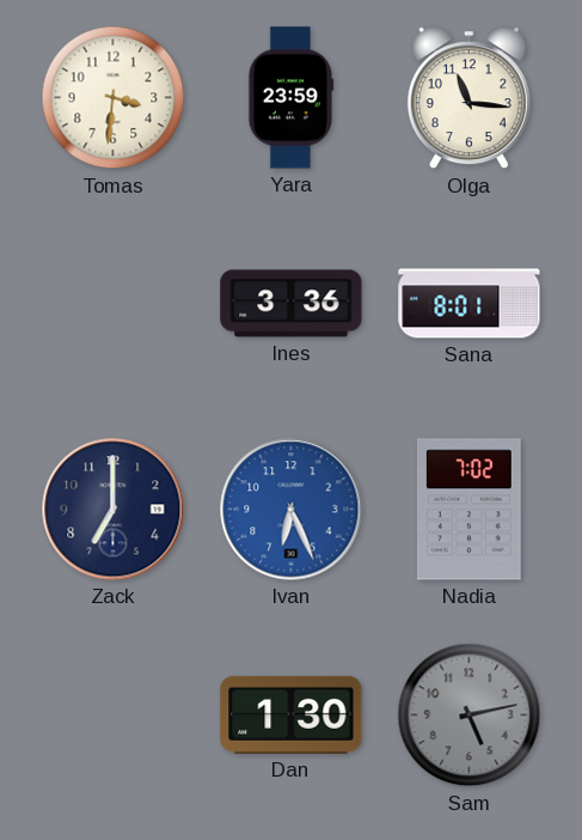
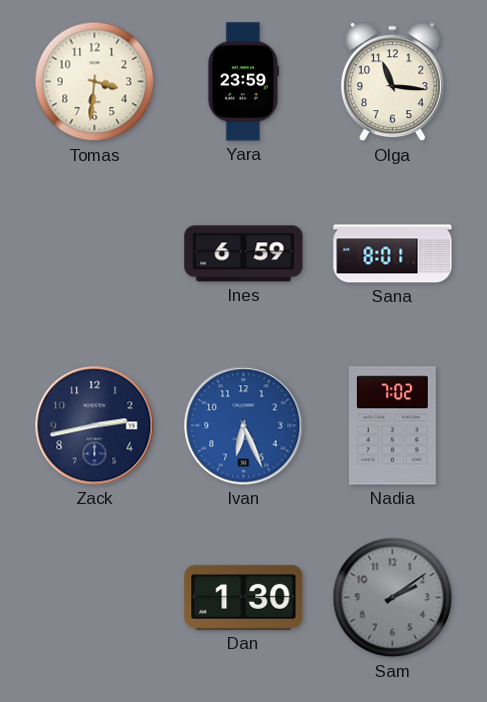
Ines: 3:36 -> 6:59
Zack: 7:00 -> 2:43
Sam: 5:13 -> 2:09
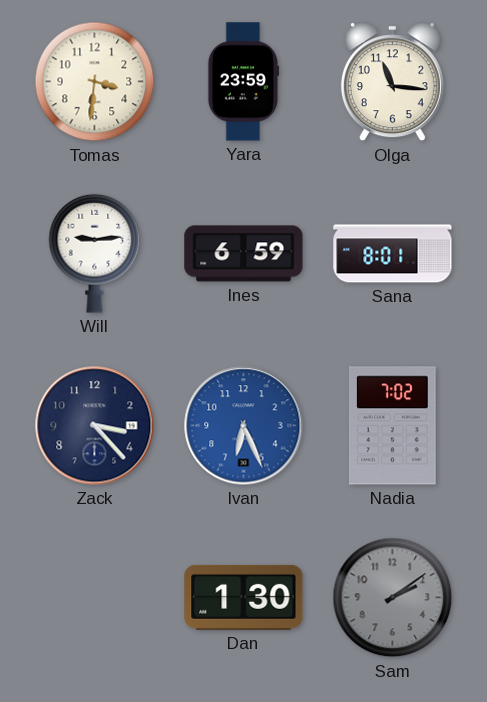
Will: none -> 9:14
Zack: 2:43 -> 3:23
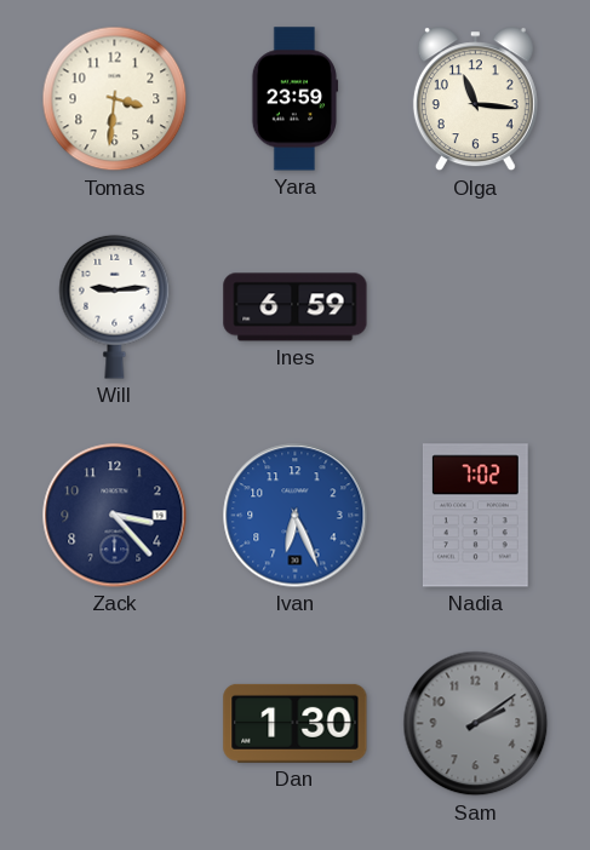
Sana: 8:01 -> none
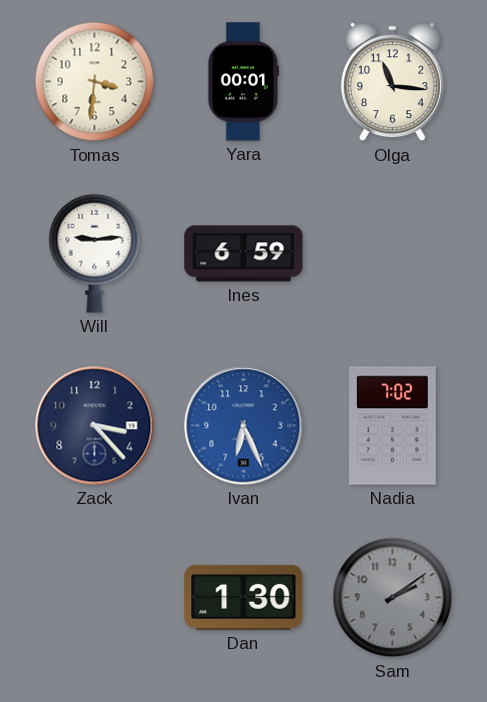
Yara: 23:59 -> 00:01
